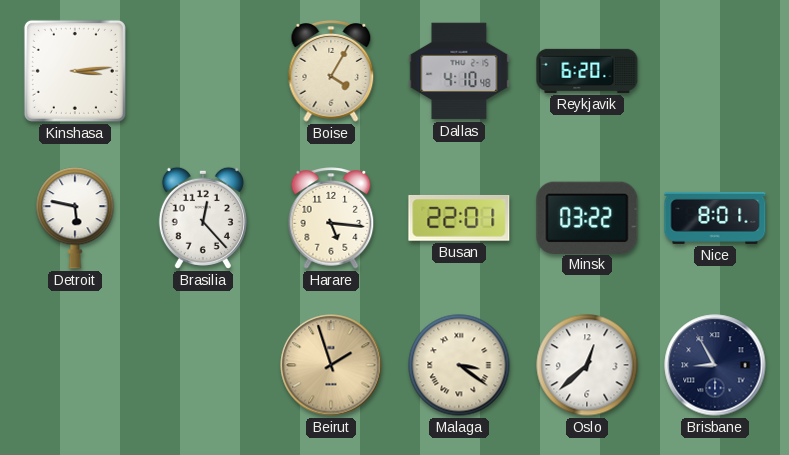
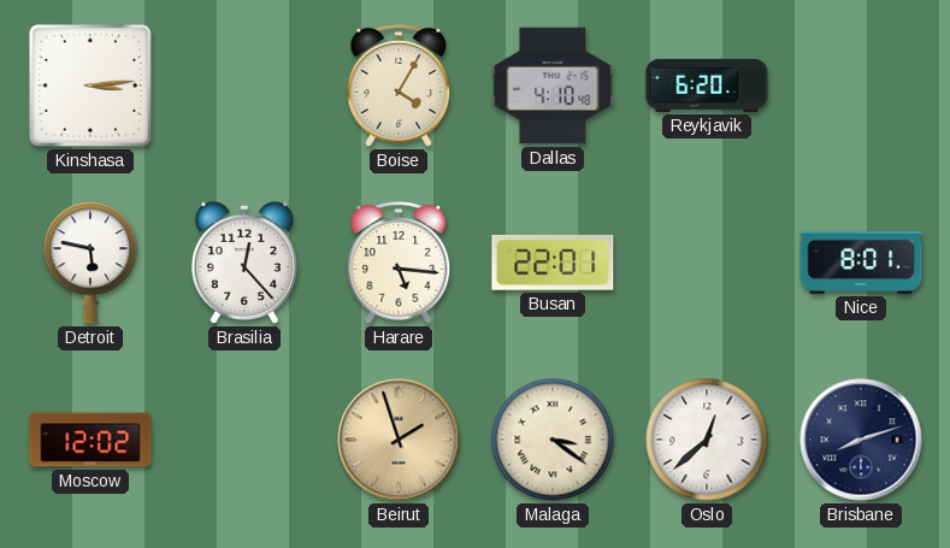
Minsk: 03:22 -> none
Moscow: none -> 12:02
Brisbane: 8:55 -> 8:12
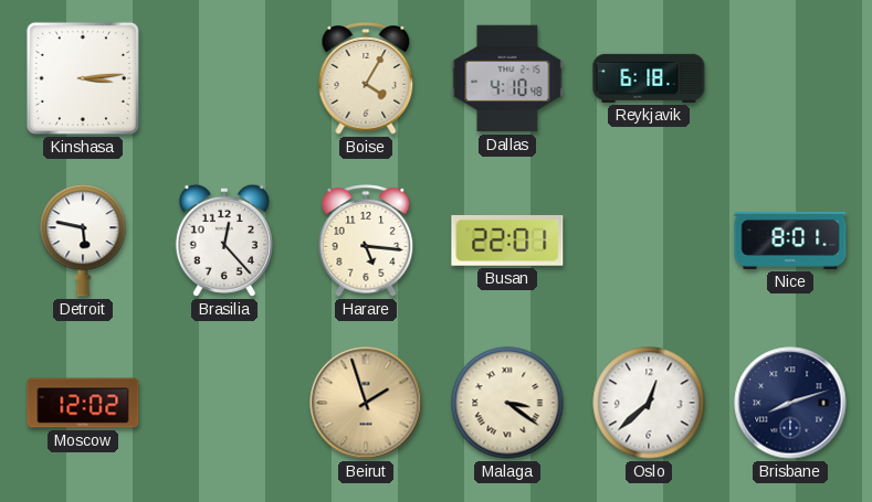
Reykjavik: 6:20 -> 6:18
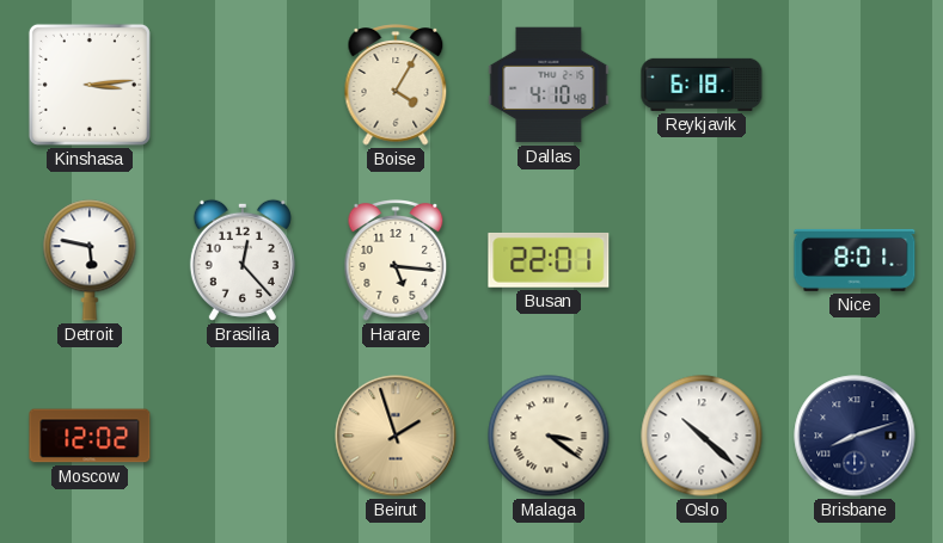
Oslo: 12:38 -> 10:22
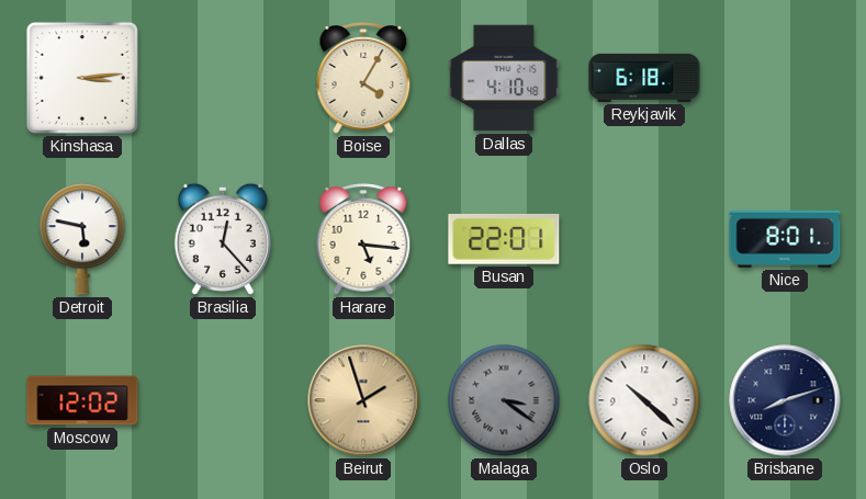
Malaga dial: cream -> grey
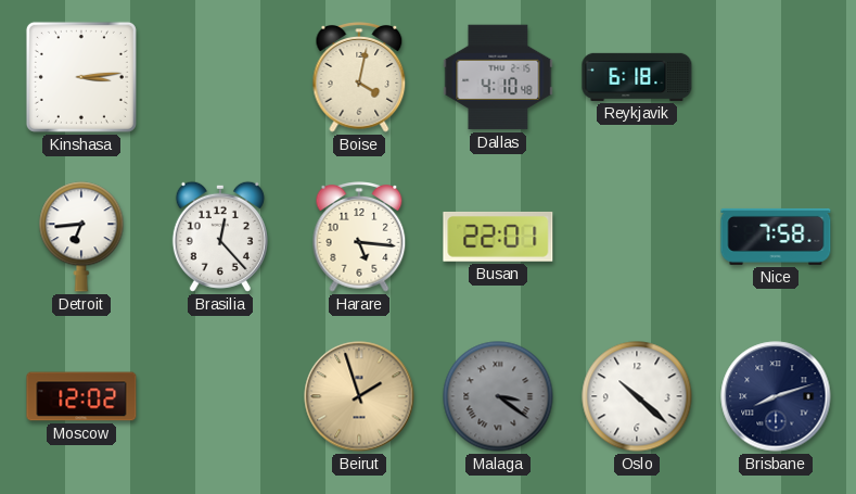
Boise: 4:05 -> 4:02
Detroit: 5:47 -> 6:44
Nice: 8:01 -> 7:58
